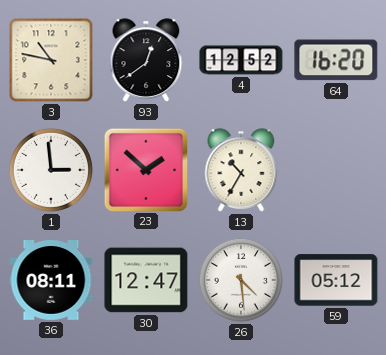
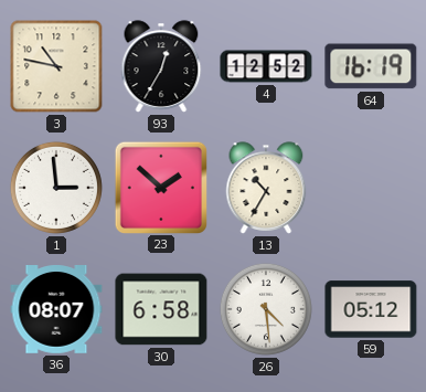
93: 12:39 -> 12:35
64: 16:20 -> 16:19
36: 08:11 -> 08:07
30: 12:47 -> 6:58
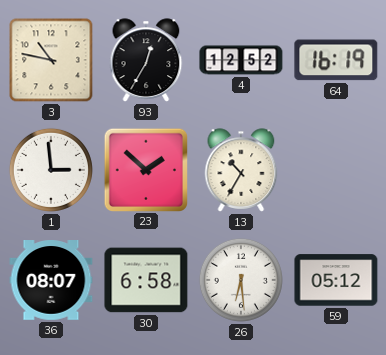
26: 4:29 -> 6:29
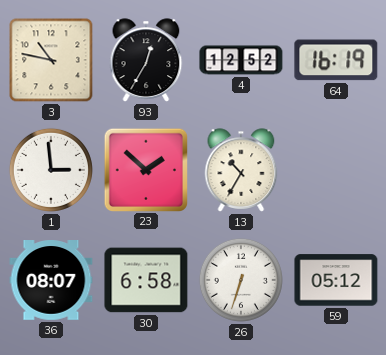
26: 6:29 -> 6:33
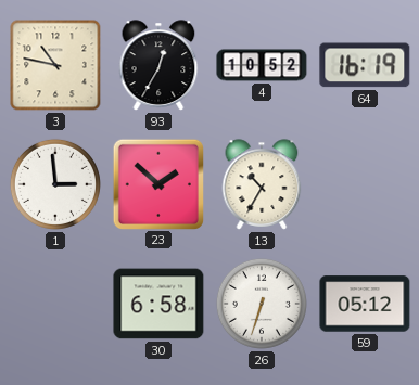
4: 12:52 -> 10:52
36: 08:07 -> none
